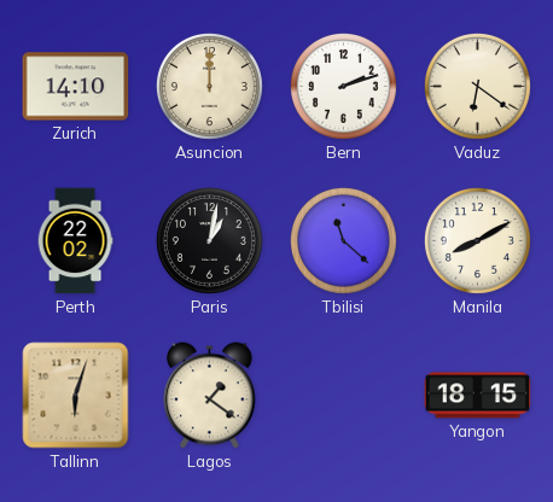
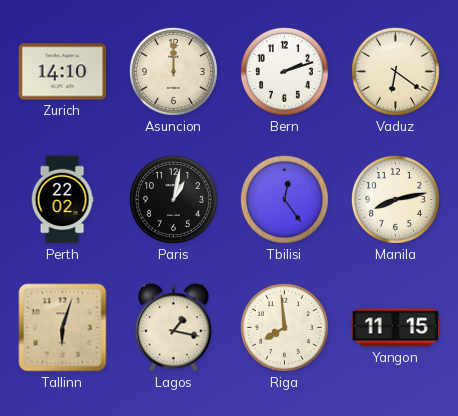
Tbilisi: 11:22 -> 12:24
Manila: 8:10 -> 8:13
Lagos: 1:21 -> 1:17
Riga: none -> 7:59
Yangon: 18:15 -> 11:15
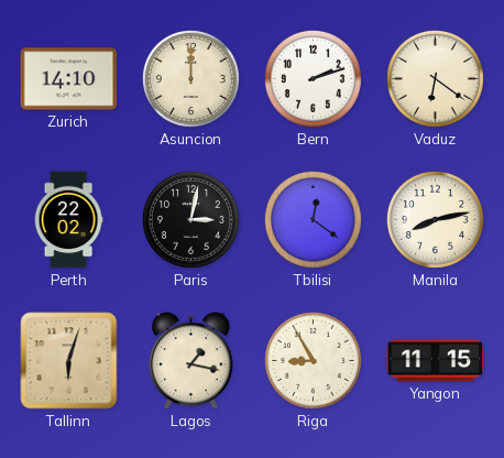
Paris: 1:02 -> 3:02
Tbilisi: 12:24 -> 12:21
Riga: 7:59 -> 8:55
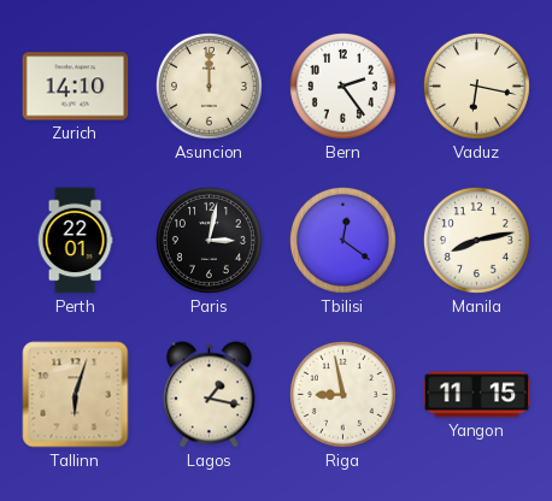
Bern: 2:12 -> 2:24
Vaduz: 6:21 -> 6:17
Perth: 22:02 -> 22:01
Riga: 8:55 -> 8:58
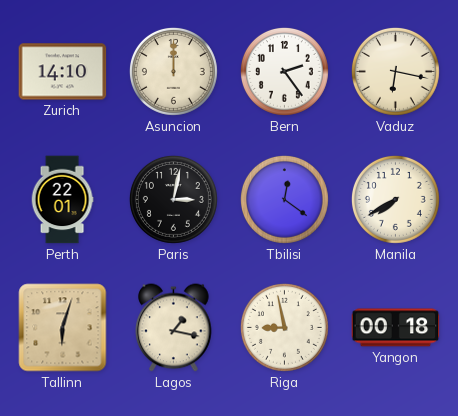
Manila: 8:13 -> 7:40
Yangon: 11:15 -> 00:18
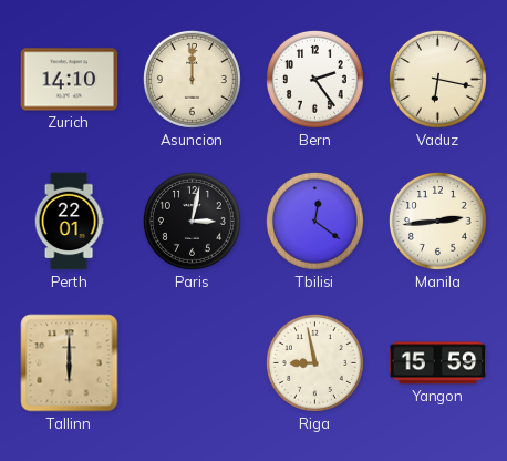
Manila: 7:40 -> 2:44
Tallinn: 6:03 -> 6:00
Lagos: 1:17 -> none
Yangon: 00:18 -> 15:59
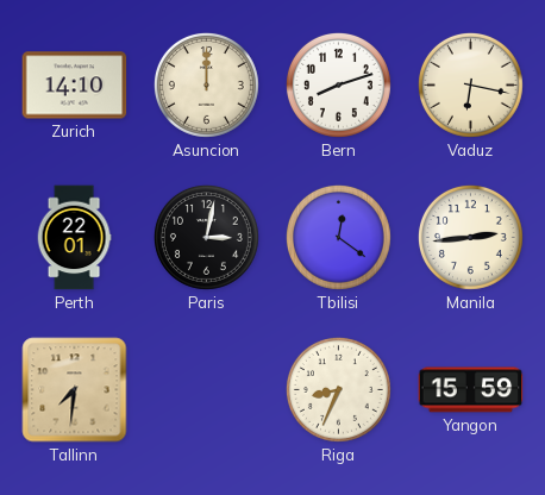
Bern: 2:24 -> 8:12
Tallinn: 6:00 -> 7:31
Riga: 8:58 -> 8:34
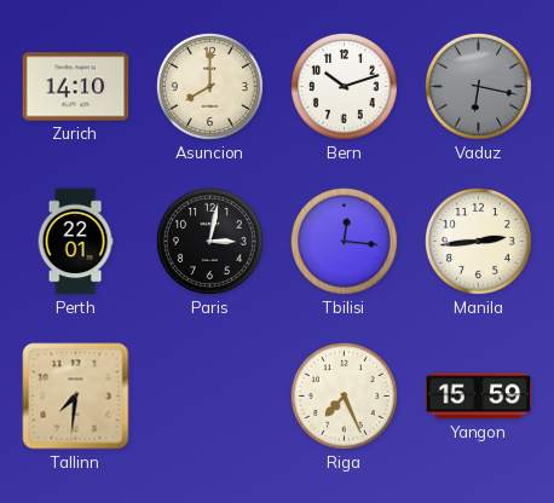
Asuncion: 12:00 -> 8:00
Bern: 8:12 -> 10:12
Vaduz dial: cream -> grey
Tbilisi: 12:21 -> 12:16
Riga: 8:34 -> 7:26
